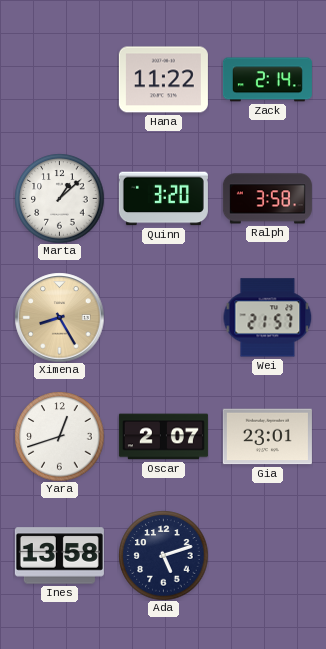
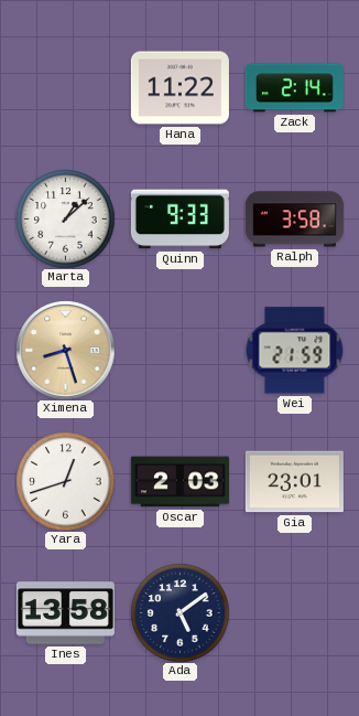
Quinn: 3:20 -> 9:33
Ximena: 8:25 -> 8:27
Wei: 21:57 -> 21:59
Oscar: 2:07 -> 2:03
Ada: 5:12 -> 5:09
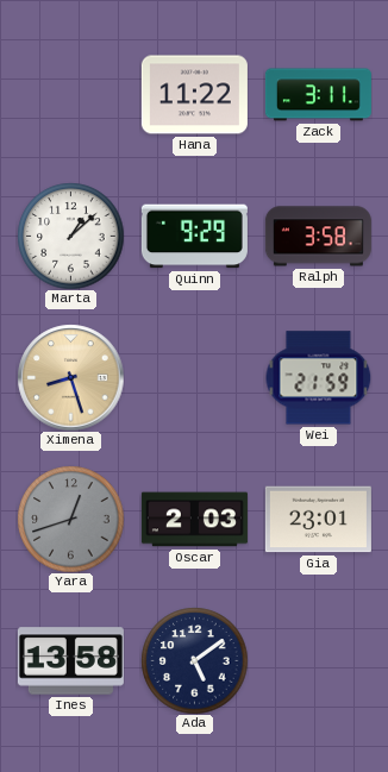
Zack: 2:14 -> 3:11
Quinn: 9:33 -> 9:29
Yara dial: white -> grey
